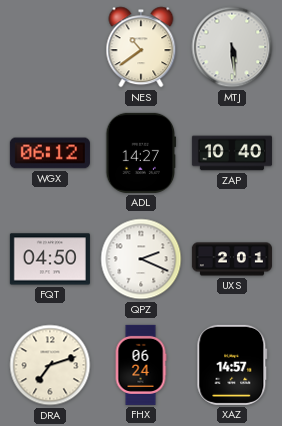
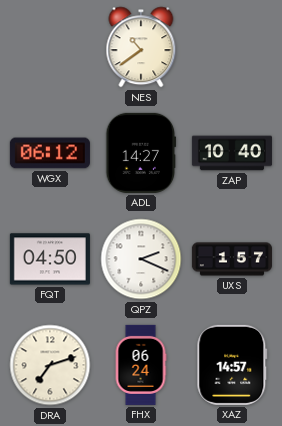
MTJ: 5:29 -> none
UXS: 2:01 -> 1:57
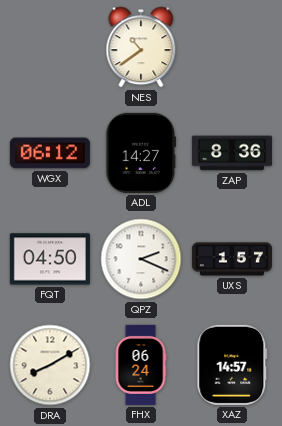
ZAP: 10:40 -> 8:36
DRA: 7:12 -> 8:10
